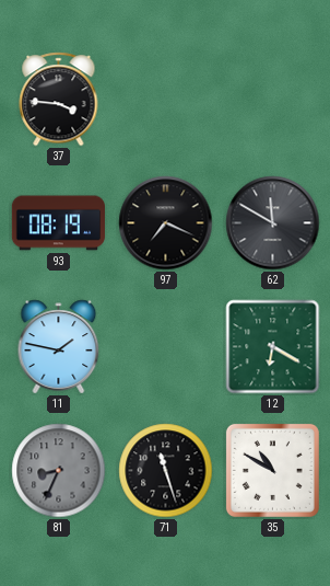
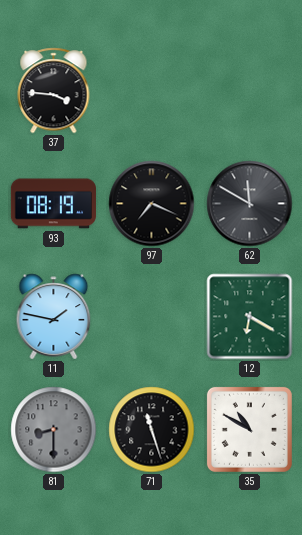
81: 8:34 -> 8:30
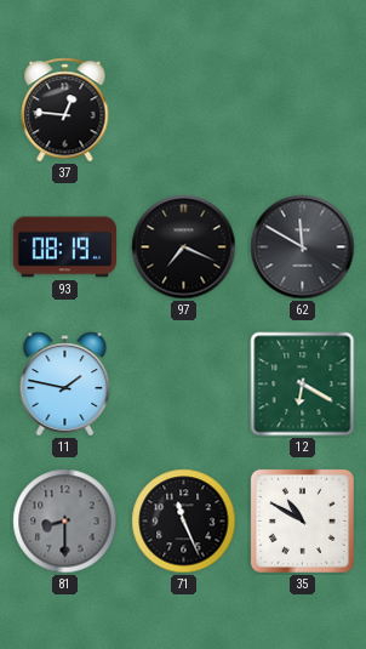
37: 3:46 -> 12:46
71: 11:27 -> 11:26
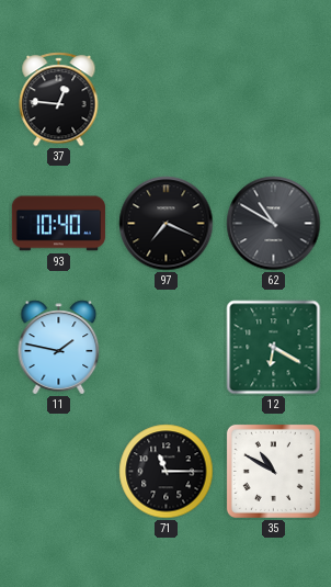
93: 08:19 -> 10:40
62: 11:50 -> 10:50
81: 8:30 -> none
71: 11:26 -> 11:15
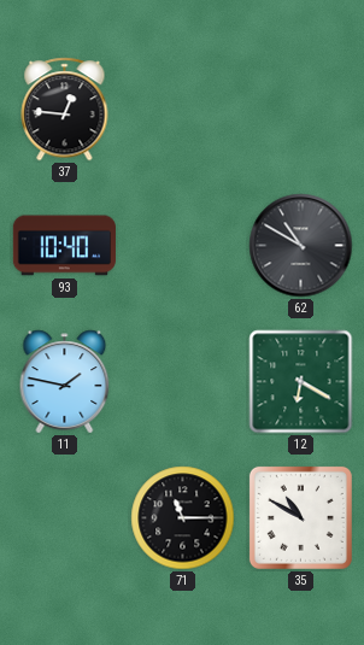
97: 7:19 -> none
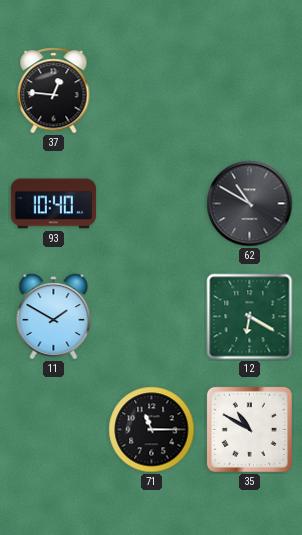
11: 1:47 -> 1:50
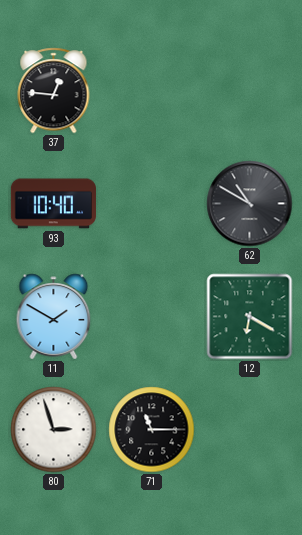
80: none -> 2:57
35: 10:50 -> none
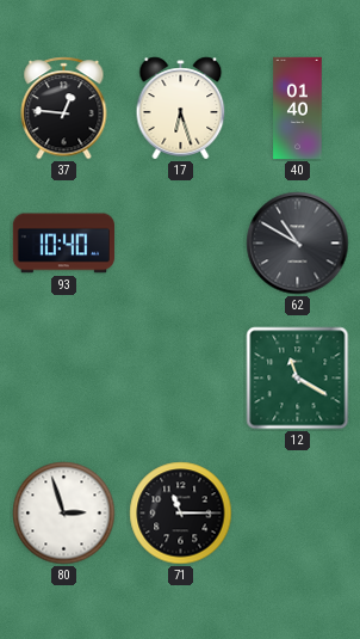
17: none -> 6:27
40: none -> 01:40
11: 1:50 -> none
12: 6:20 -> 11:20
